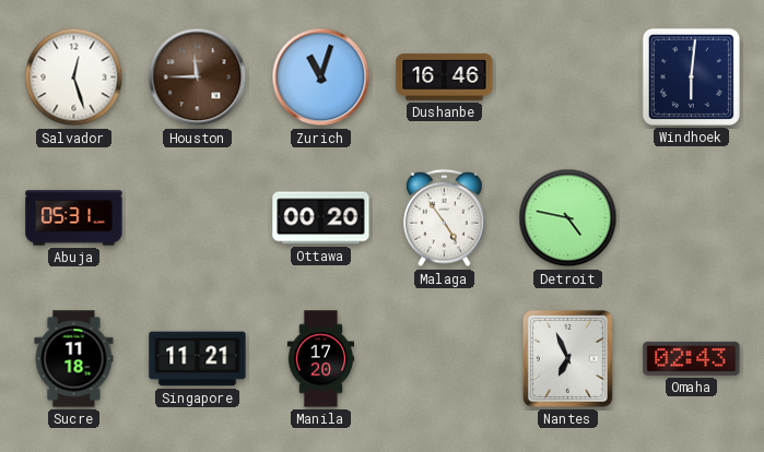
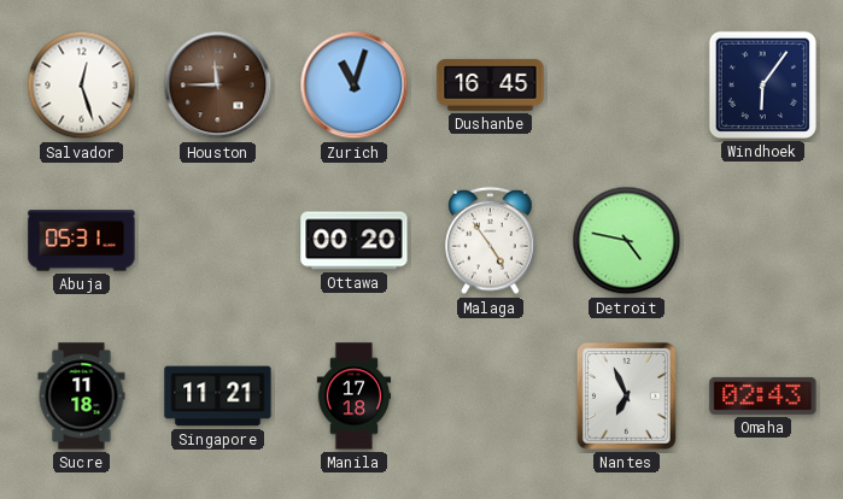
Dushanbe: 16:46 -> 16:45
Windhoek: 6:01 -> 6:06
Manila: 17:20 -> 17:18
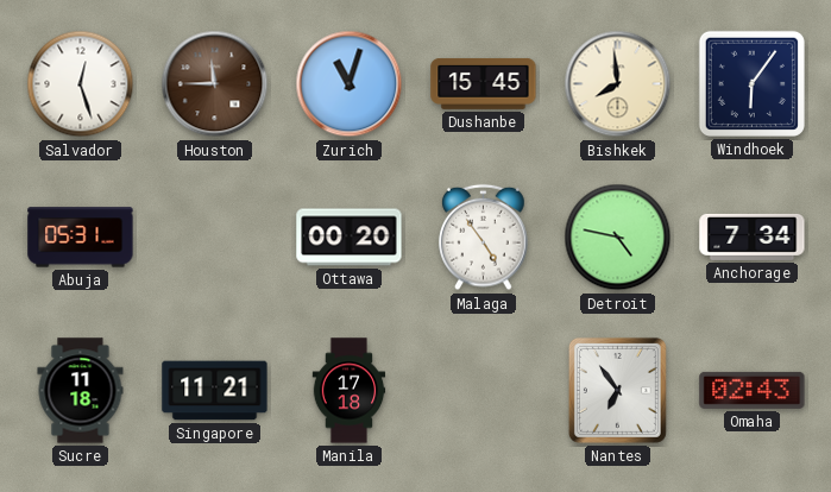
Dushanbe: 16:45 -> 15:45
Bishkek: none -> 7:59
Anchorage: none -> 7:34
Nantes: 6:56 -> 6:54
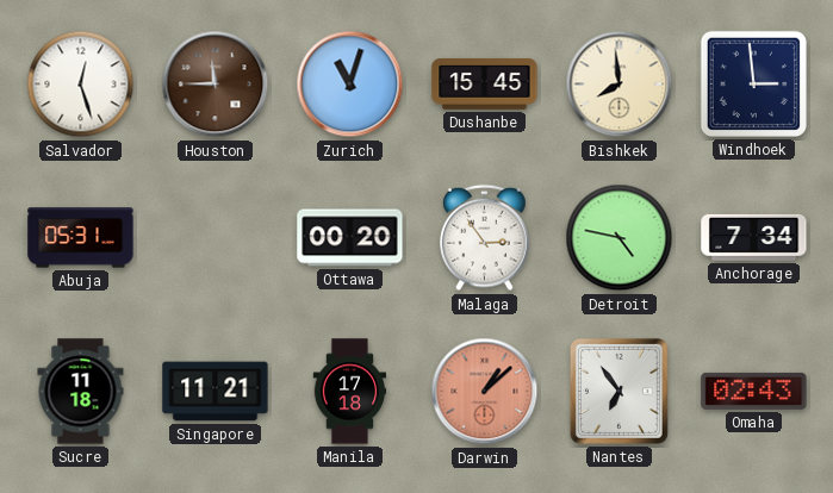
Windhoek: 6:06 -> 2:59
Malaga: 4:54 -> 2:54
Darwin: none -> 1:08
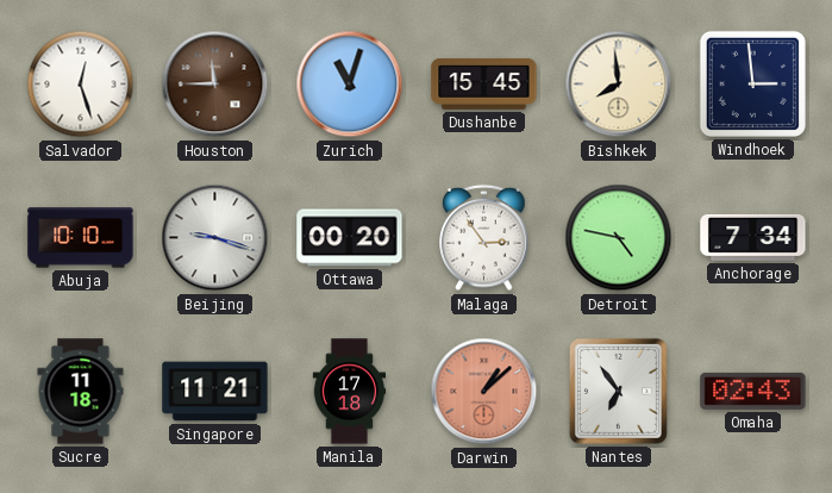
Abuja: 05:31 -> 10:10
Beijing: none -> 9:18
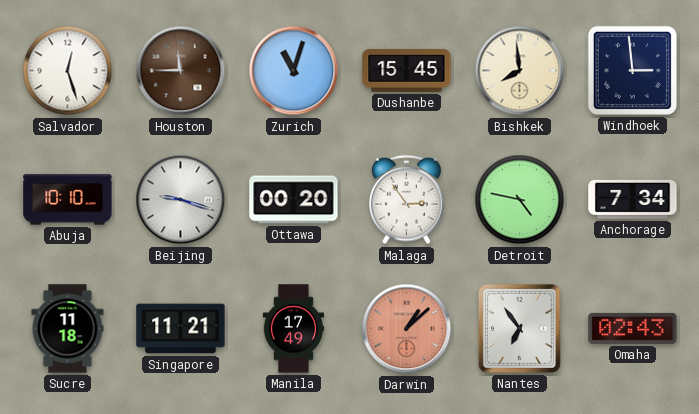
Manila: 17:18 -> 17:49
